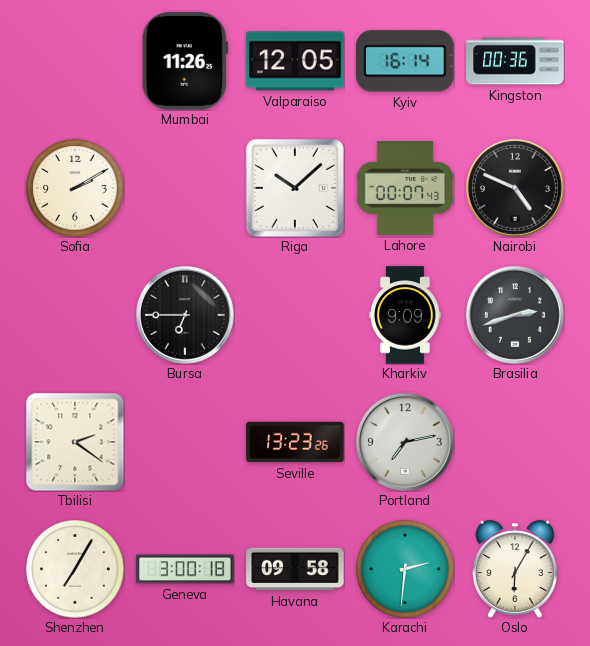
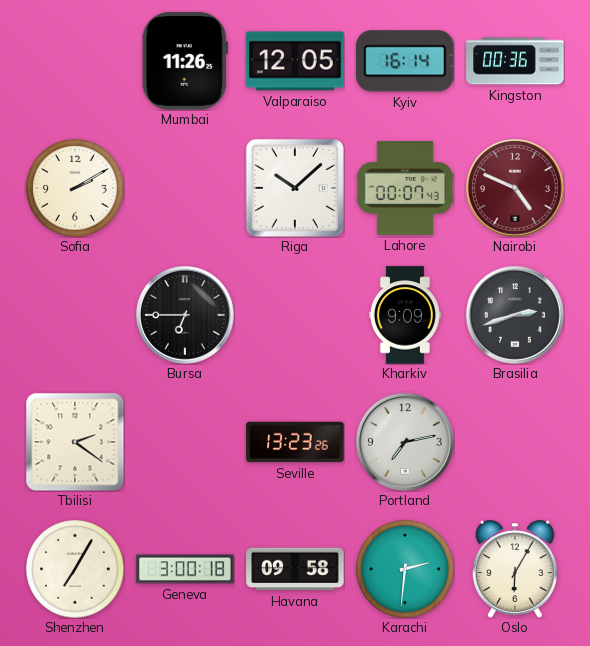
Nairobi dial: black -> burgundy
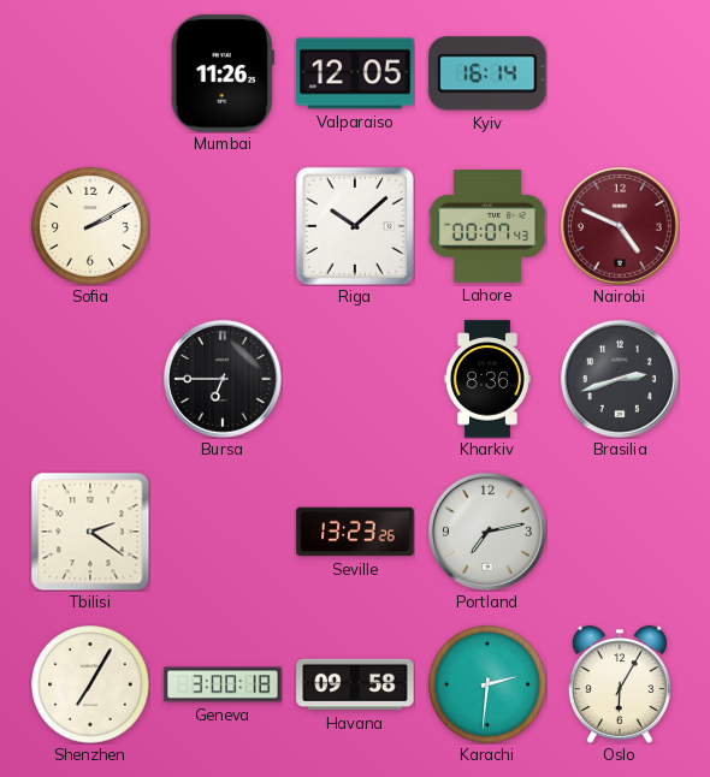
Kingston: 00:36 -> none
Kharkiv: 9:09 -> 8:36
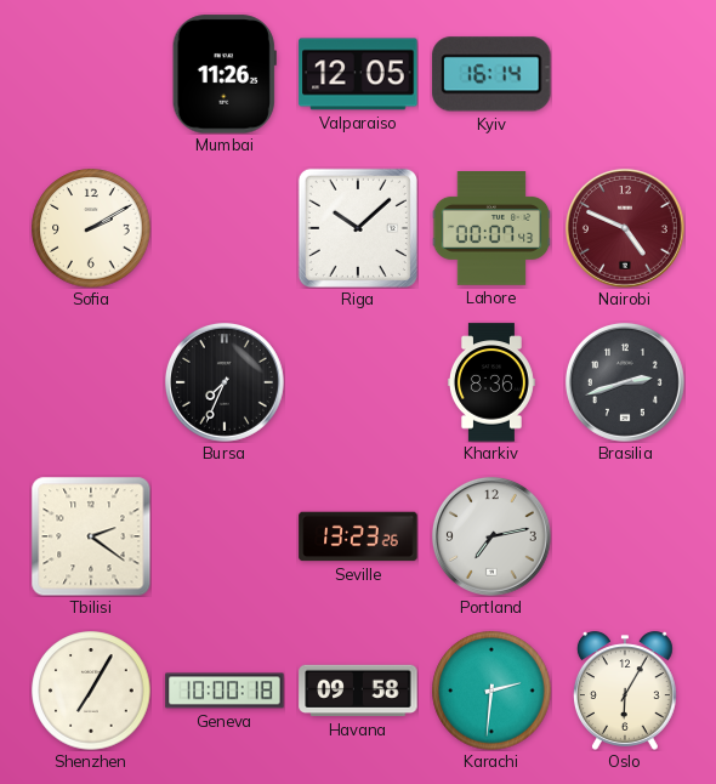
Bursa: 6:45 -> 7:34
Geneva: 3:00 -> 10:00
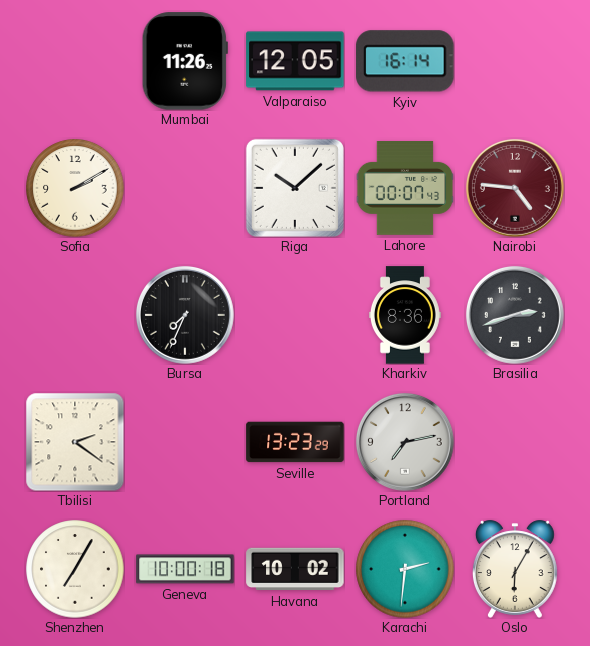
Nairobi: 4:49 -> 4:46
Seville: 13:23:26 -> 13:23:29
Havana: 09:58 -> 10:02
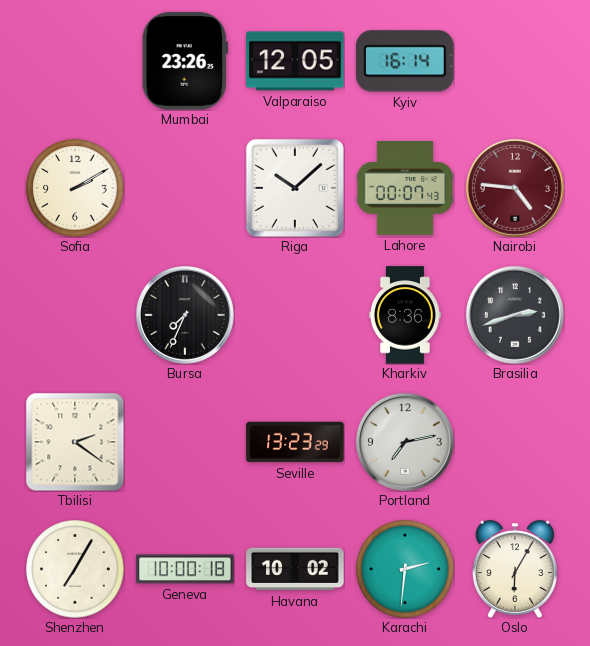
Mumbai: 11:26 -> 23:26
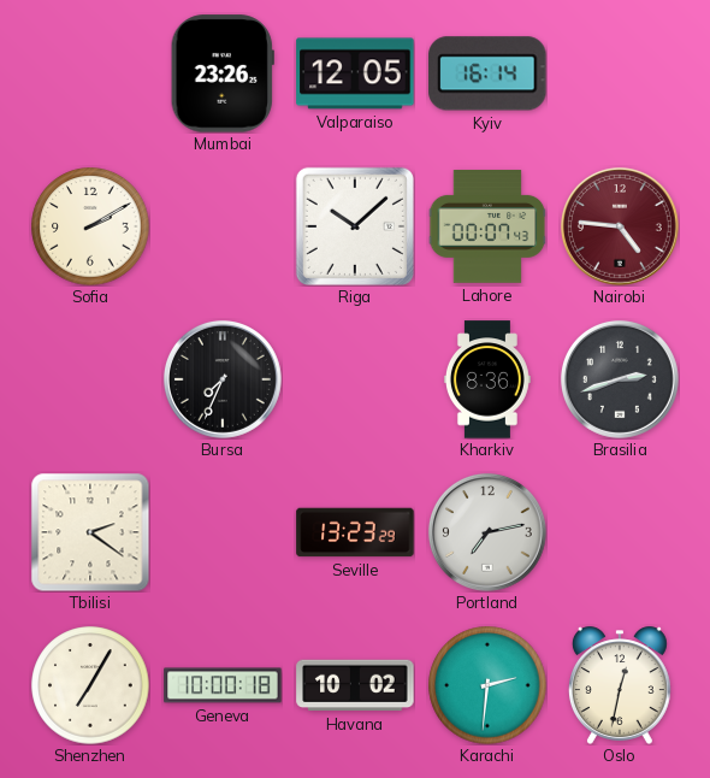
Oslo: 6:05 -> 12:32
